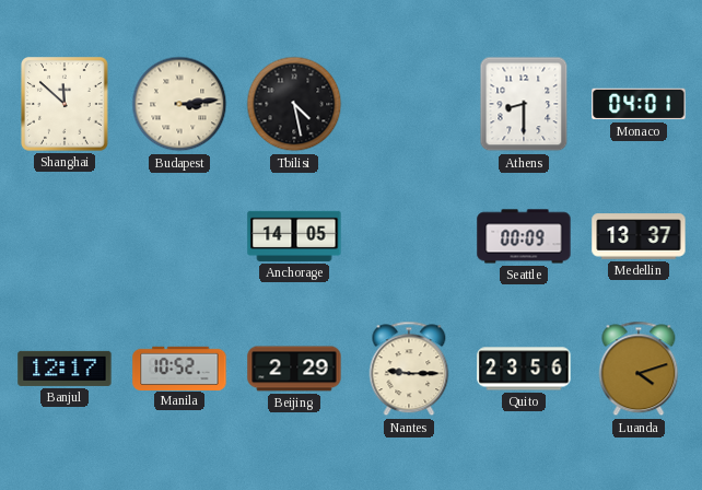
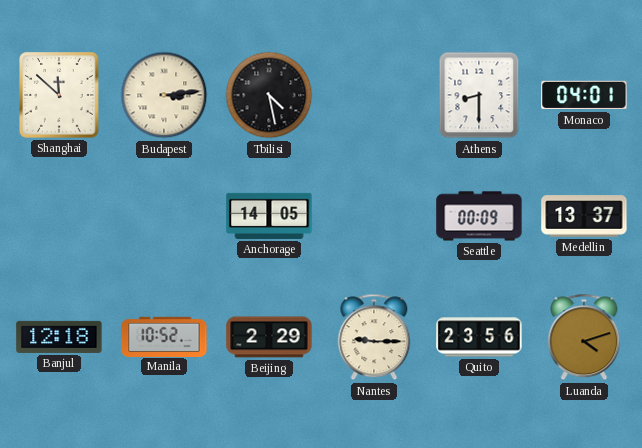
Banjul: 12:17 -> 12:18
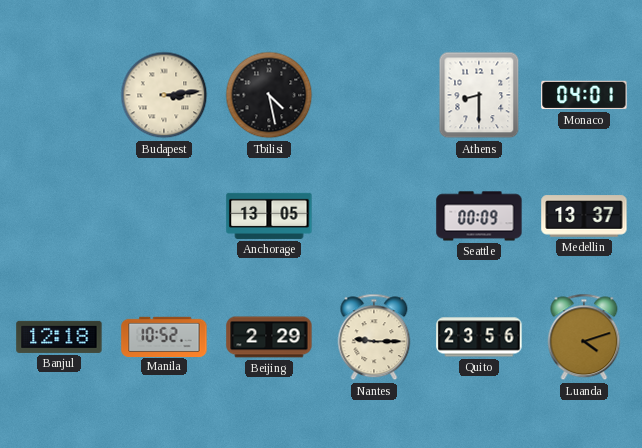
Shanghai: 11:52 -> none
Anchorage: 14:05 -> 13:05
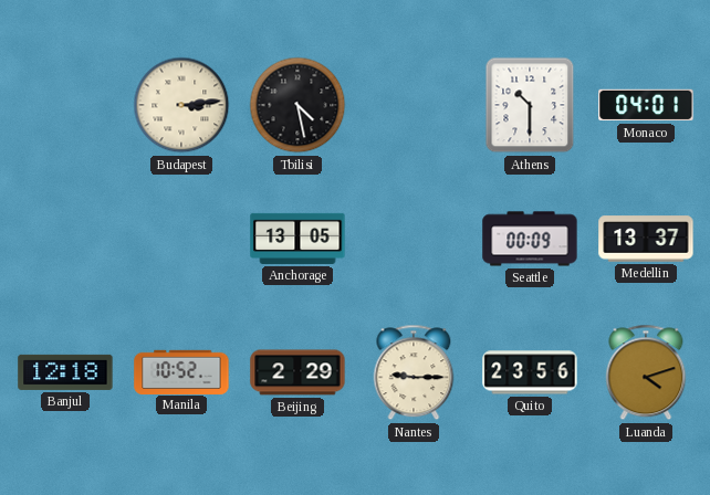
Athens: 8:30 -> 10:30
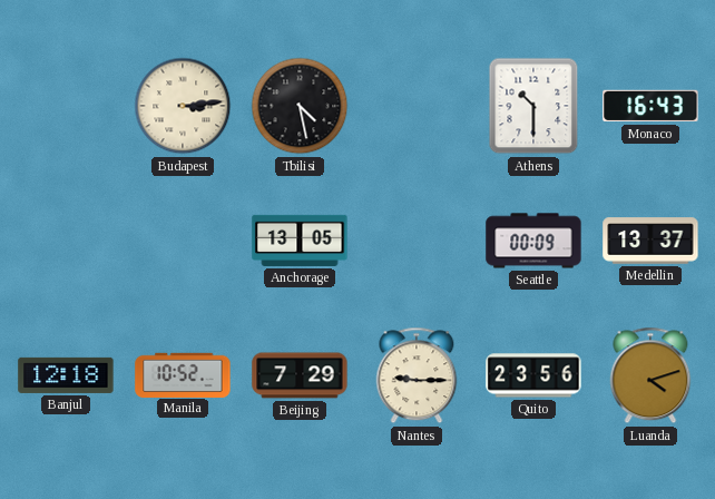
Monaco: 04:01 -> 16:43
Beijing: 2:29 -> 7:29
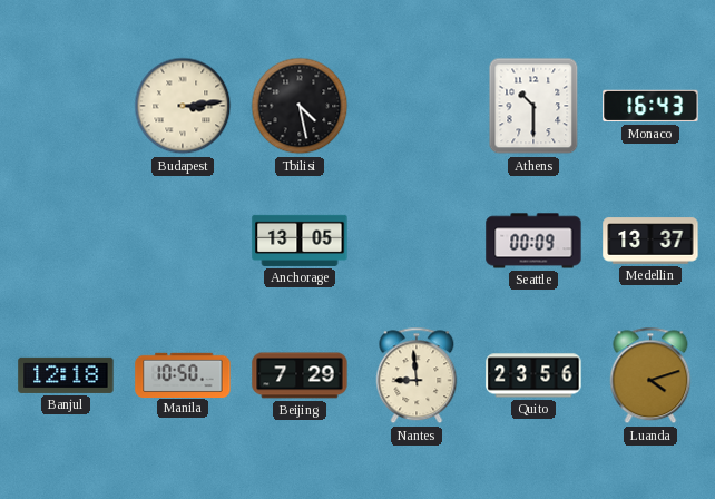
Manila: 10:52 -> 10:50
Nantes: 9:15 -> 8:59
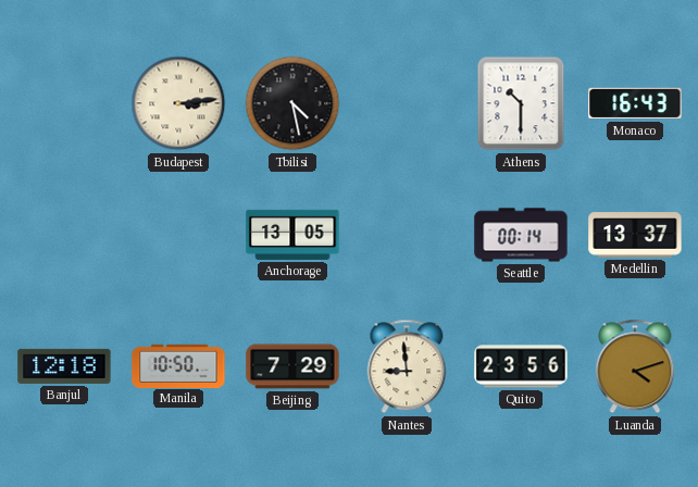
Seattle: 00:09 -> 00:14
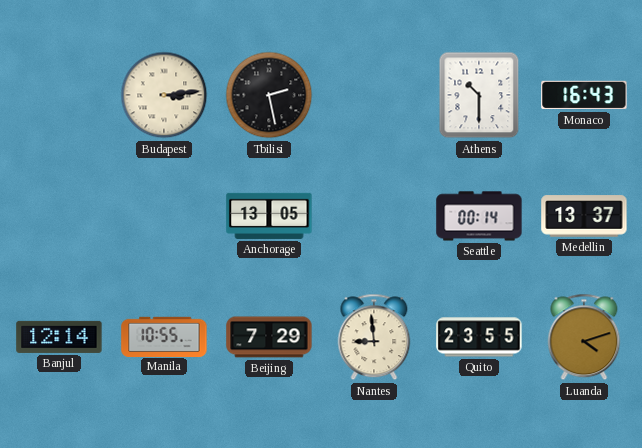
Tbilisi: 4:28 -> 2:28
Banjul: 12:18 -> 12:14
Manila: 10:50 -> 10:55
Quito: 23:56 -> 23:55
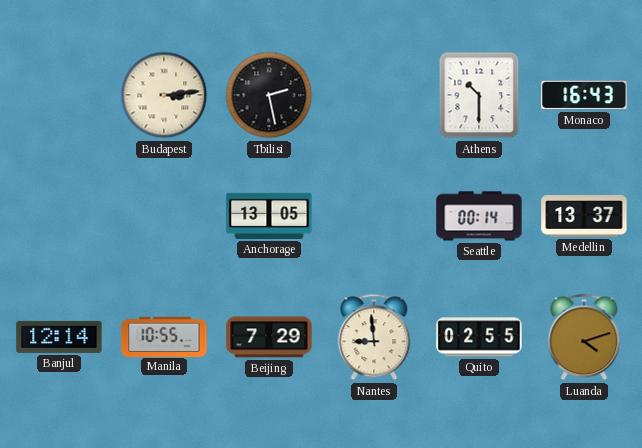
Quito: 23:55 -> 02:55
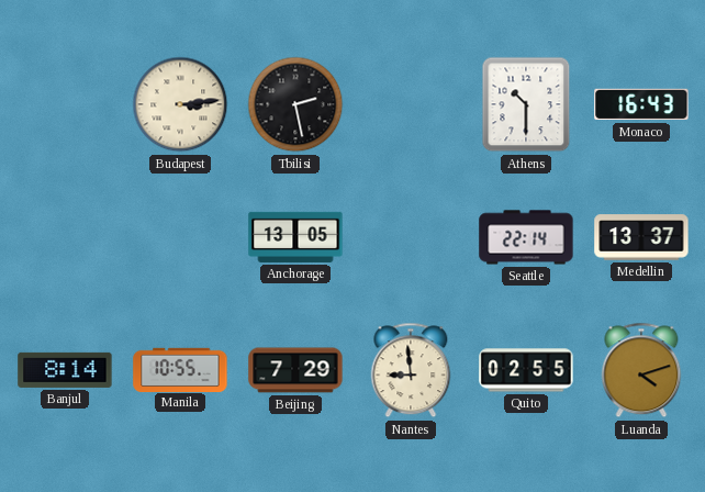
Seattle: 00:14 -> 22:14
Banjul: 12:14 -> 8:14
